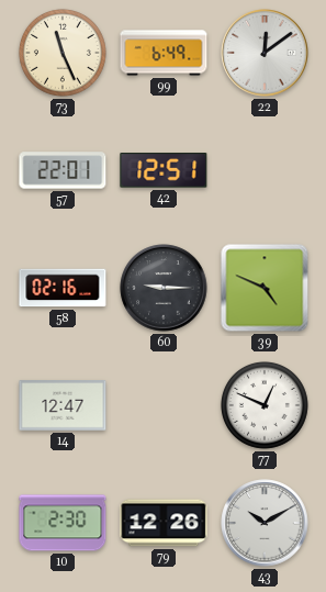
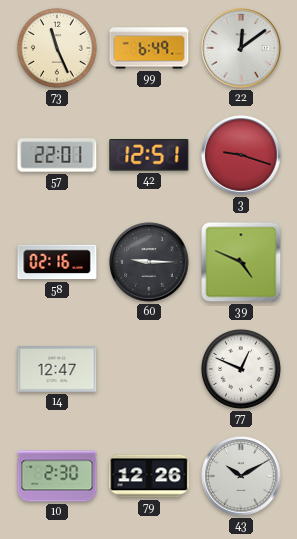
3: none -> 9:18
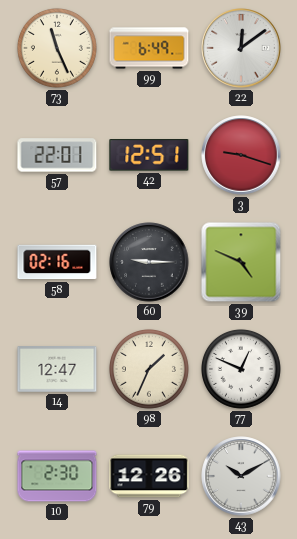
98: none -> 1:34
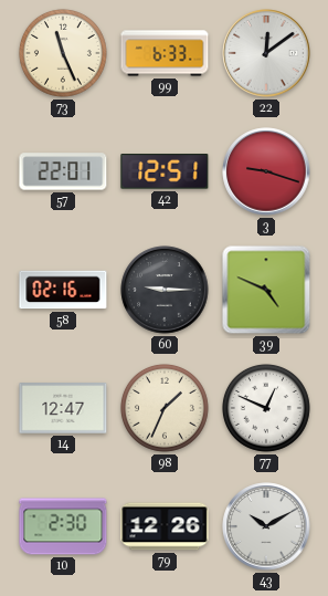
99: 6:49 -> 6:33
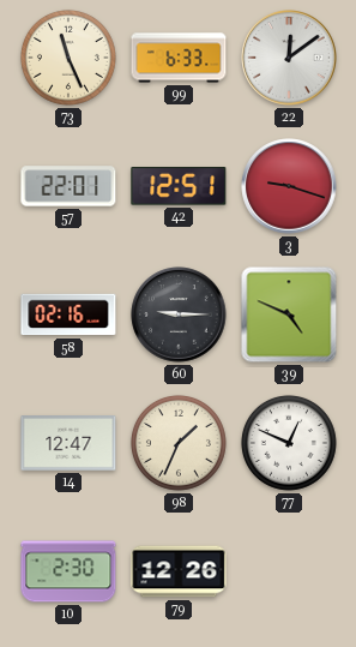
43: 10:10 -> none
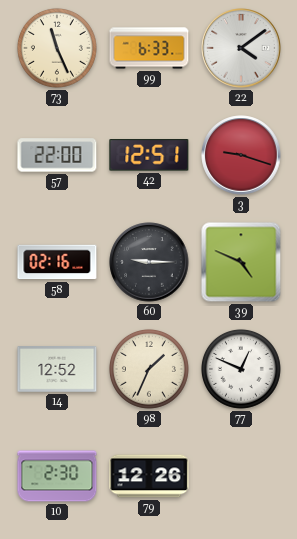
22: 12:09 -> 4:09
57: 22:01 -> 22:00
14: 12:47 -> 12:52
